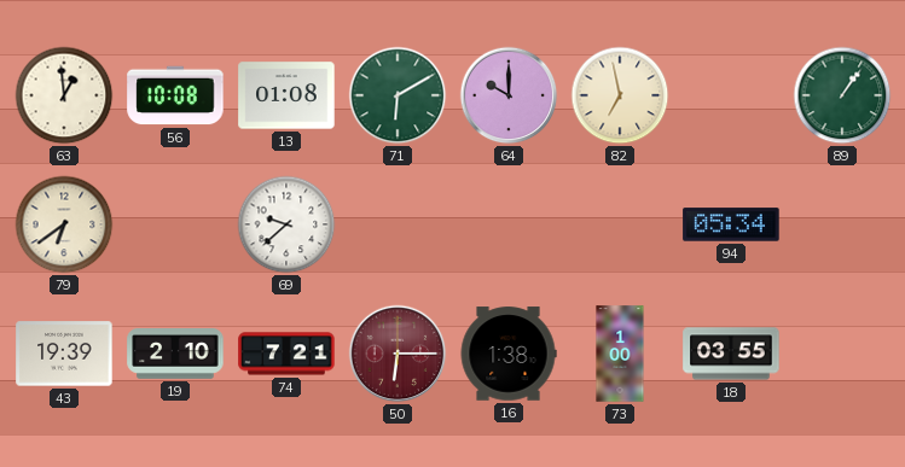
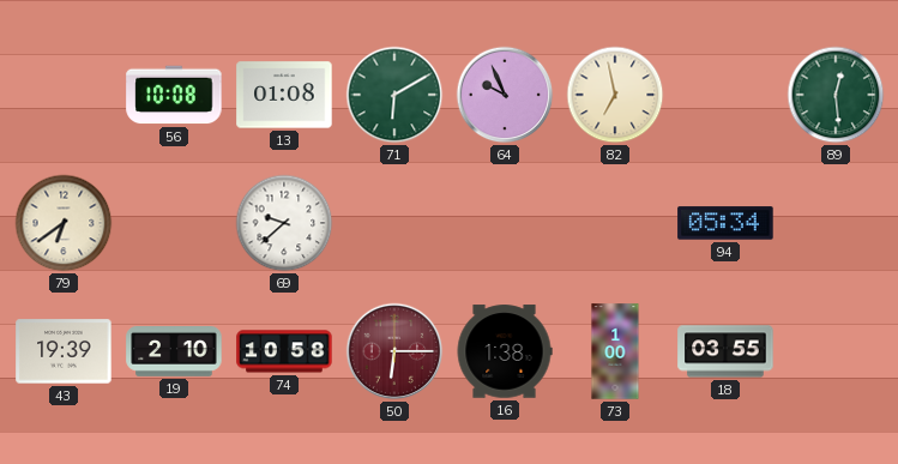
63: 12:59 -> none
64: 10:00 -> 9:56
89: 1:06 -> 12:29
74: 7:21 -> 10:58
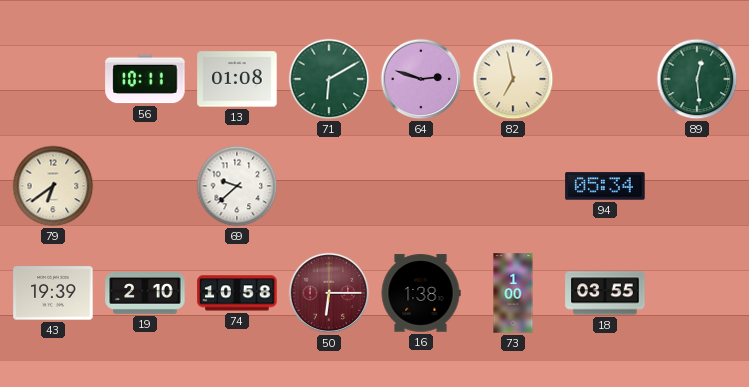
56: 10:08 -> 10:11
64: 9:56 -> 2:48
